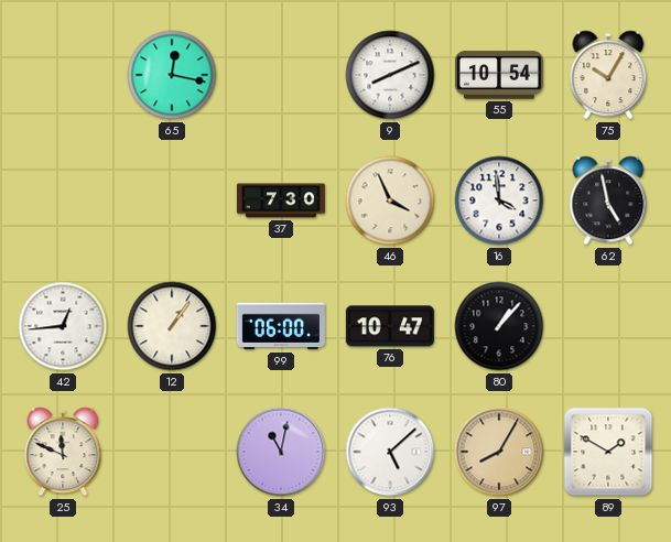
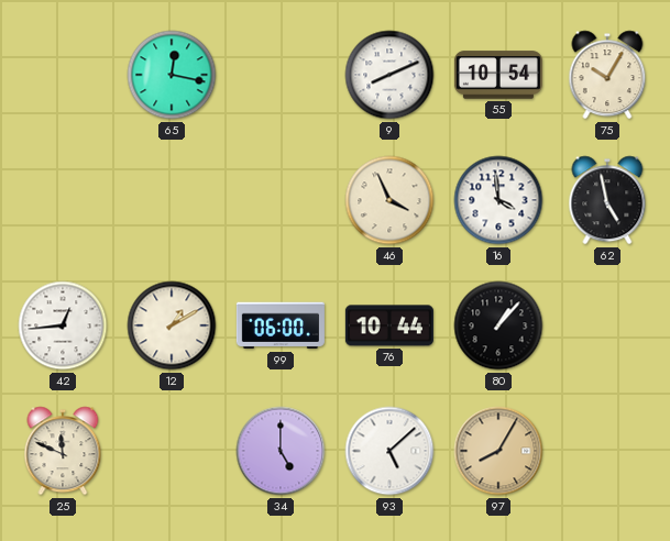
37: 7:30 -> none
12: 1:06 -> 1:10
76: 10:47 -> 10:44
34: 11:02 -> 5:00
89: 1:50 -> none
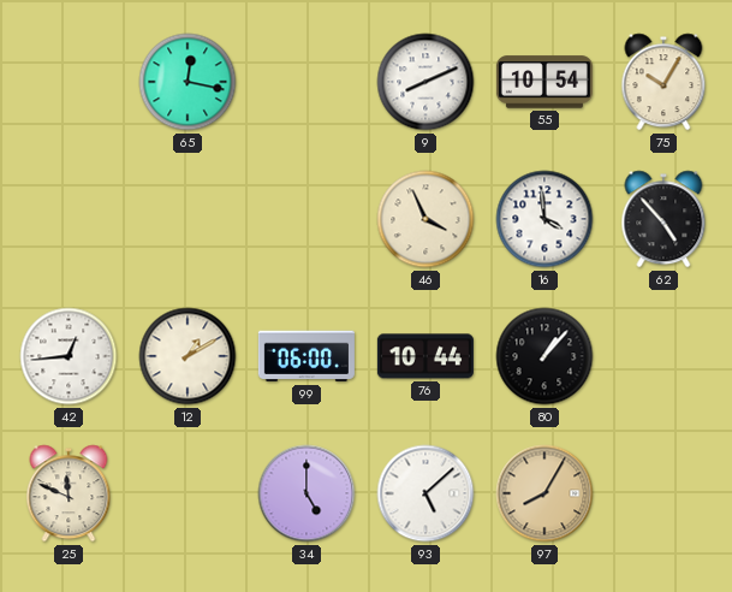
62: 4:58 -> 4:53
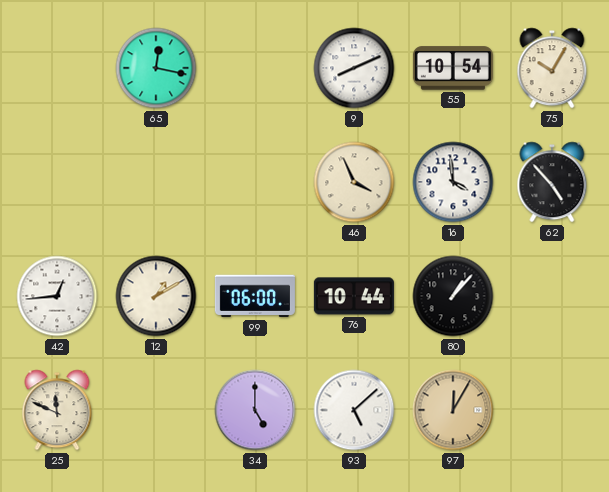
97: 8:05 -> 12:05
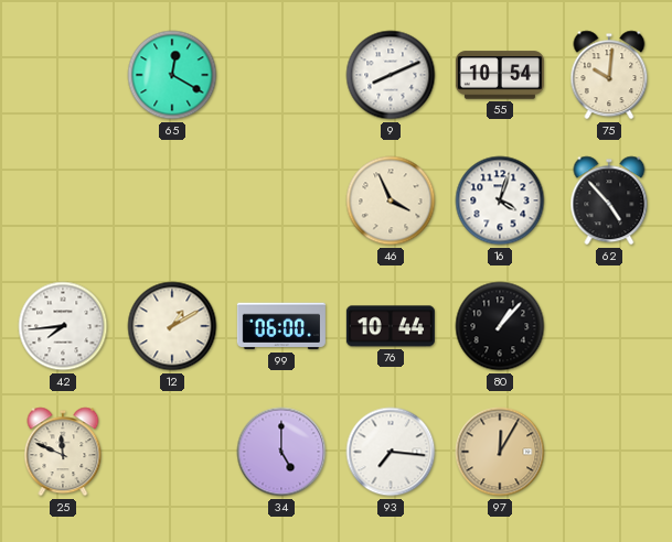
65: 12:17 -> 12:20
75: 10:05 -> 10:01
16: 3:59 -> 4:03
42: 12:44 -> 7:44
93: 5:08 -> 7:16
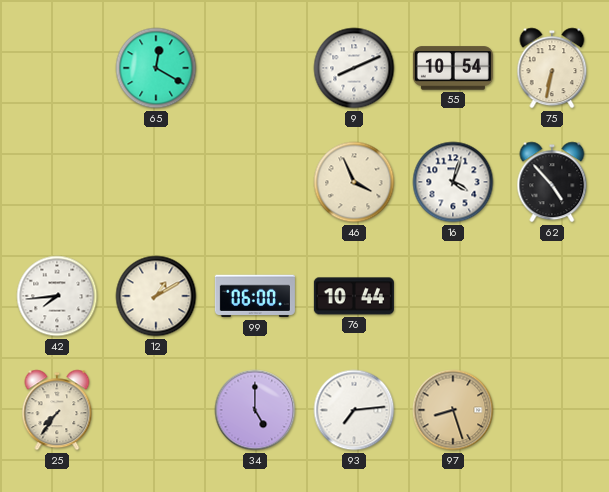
75: 10:01 -> 6:32
80: 1:07 -> none
25: 11:49 -> 7:36
93: 7:16 -> 7:14
97: 12:05 -> 8:27
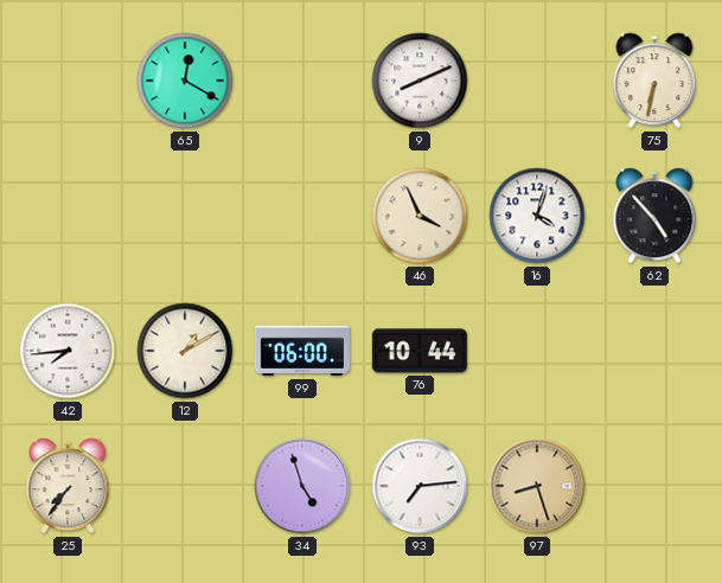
55: 10:54 -> none
34: 5:00 -> 4:57
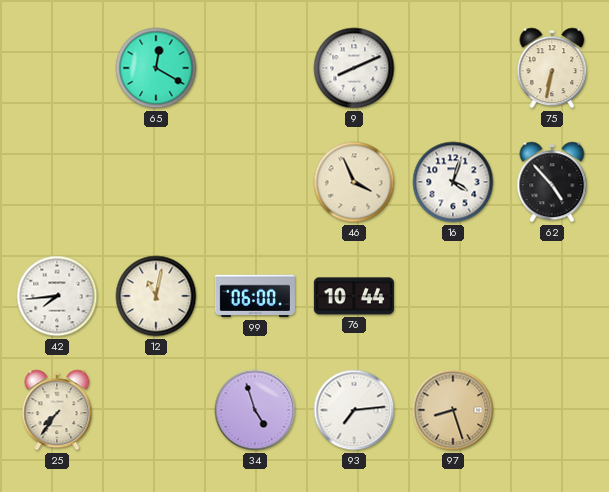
12: 1:10 -> 11:02
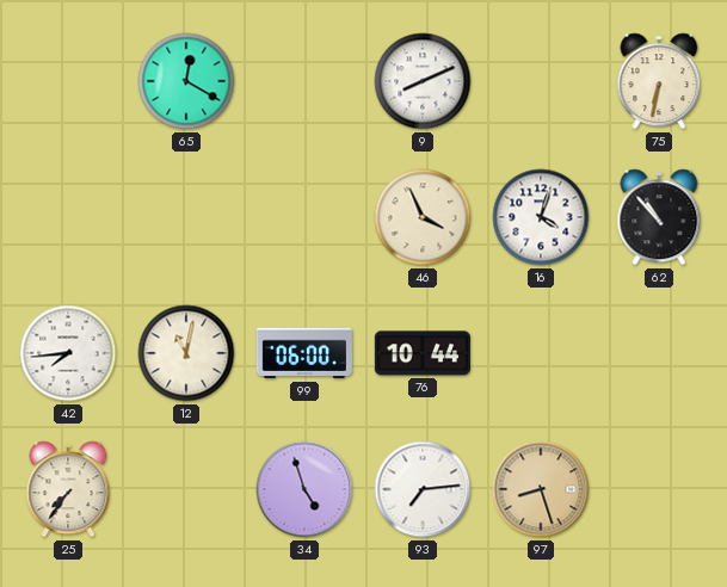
62: 4:53 -> 10:53
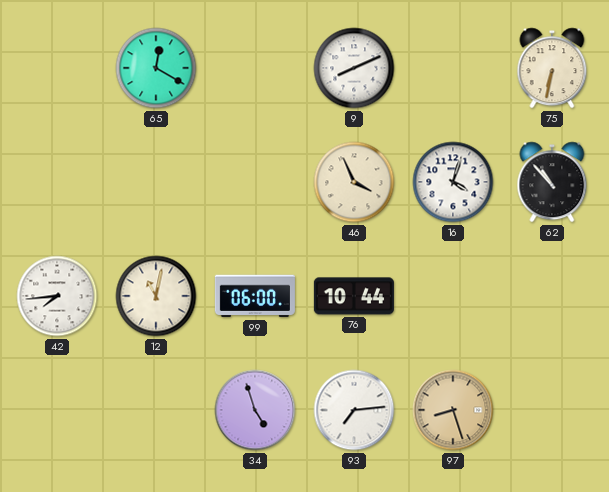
25: 7:36 -> none
